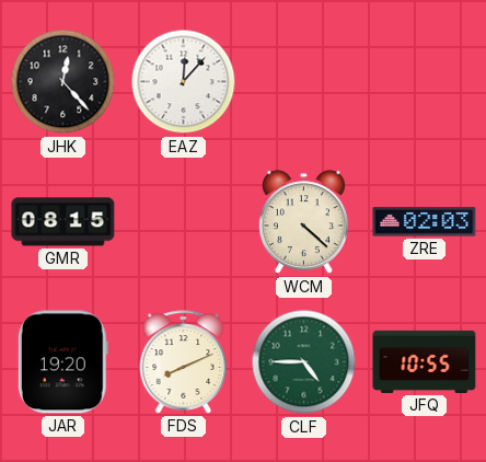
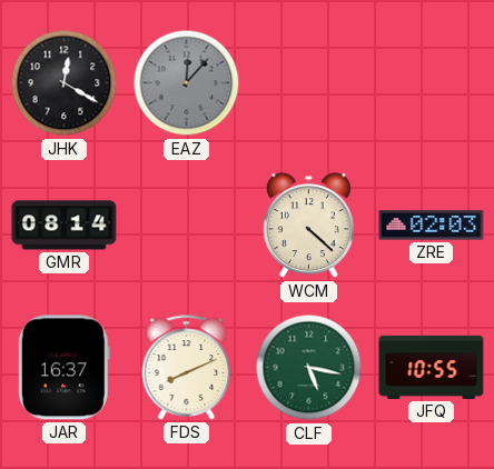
JHK: 12:23 -> 12:20
EAZ dial: white -> grey
GMR: 08:15 -> 08:14
JAR: 19:20 -> 16:37
CLF: 4:45 -> 5:17
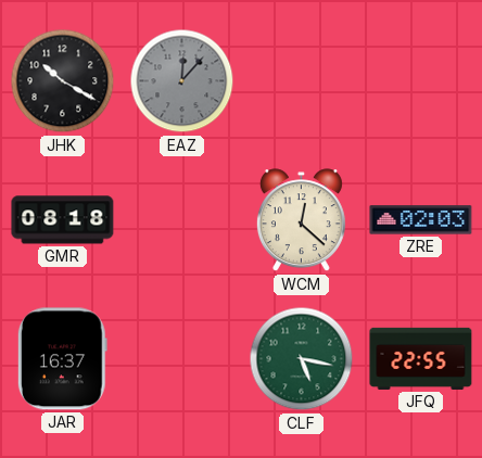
JHK: 12:20 -> 10:20
GMR: 08:14 -> 08:18
WCM: 4:22 -> 12:22
FDS: 8:11 -> none
JFQ: 10:55 -> 22:55
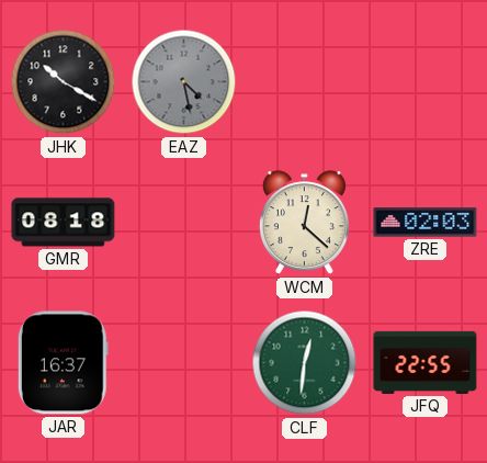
EAZ: 12:07 -> 4:28
CLF: 5:17 -> 12:31
